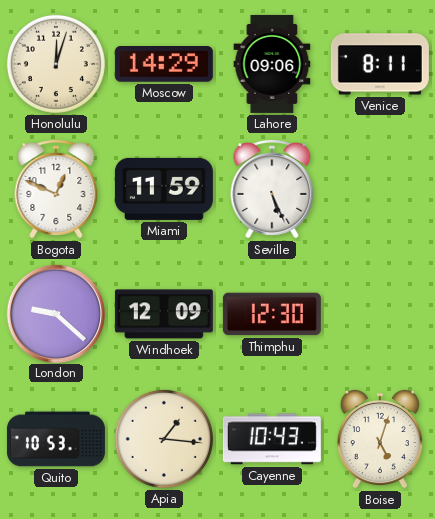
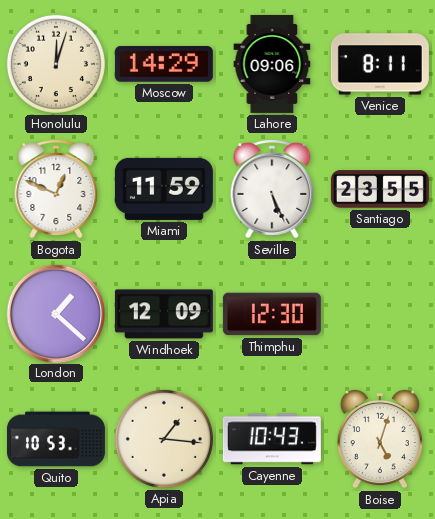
Santiago: none -> 23:55
London: 9:22 -> 1:22
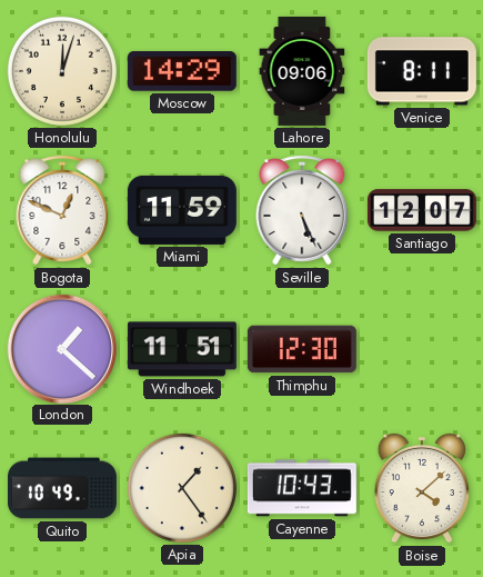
Santiago: 23:55 -> 12:07
Windhoek: 12:09 -> 11:51
Quito: 10:53 -> 10:49
Apia: 1:16 -> 1:24
Boise: 5:03 -> 4:08
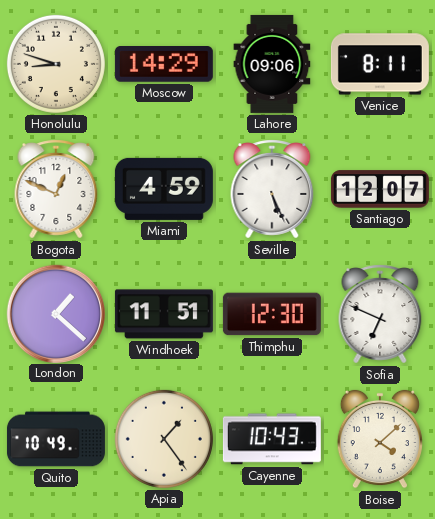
Honolulu: 12:03 -> 8:48
Miami: 11:59 -> 4:59
Sofia: none -> 6:49
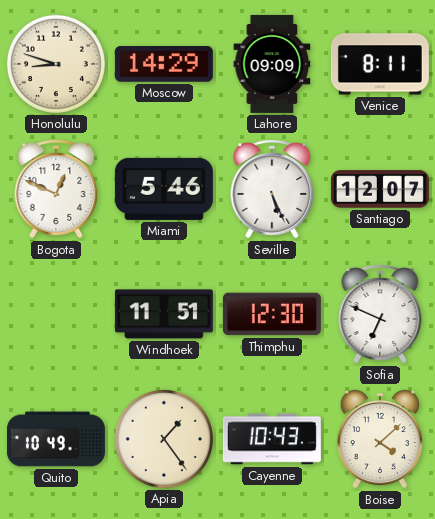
Lahore: 09:06 -> 09:09
Miami: 4:59 -> 5:46
London: 1:22 -> none
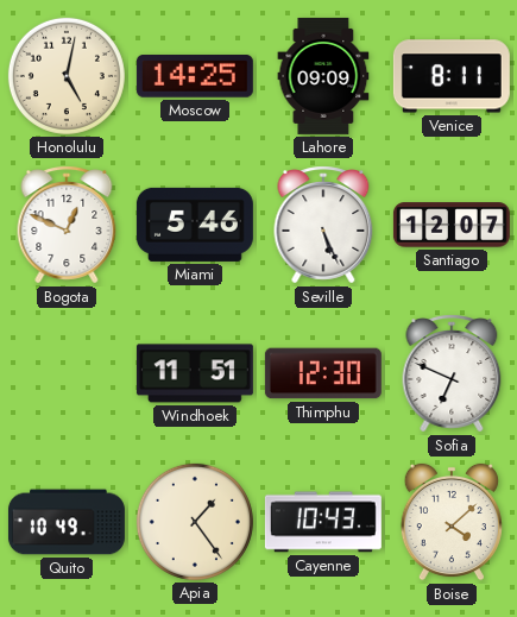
Honolulu: 8:48 -> 5:02
Moscow: 14:29 -> 14:25
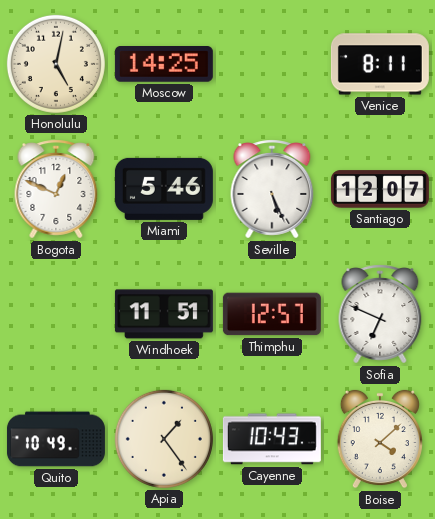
Lahore: 09:09 -> none
Thimphu: 12:30 -> 12:57
